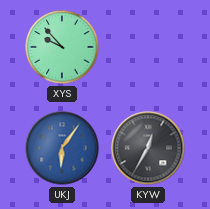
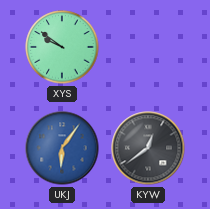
XYS: 9:53 -> 9:51
KYW: 12:35 -> 12:39
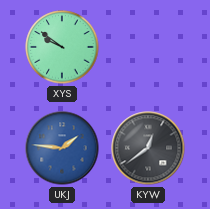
UKJ: 6:06 -> 1:46
